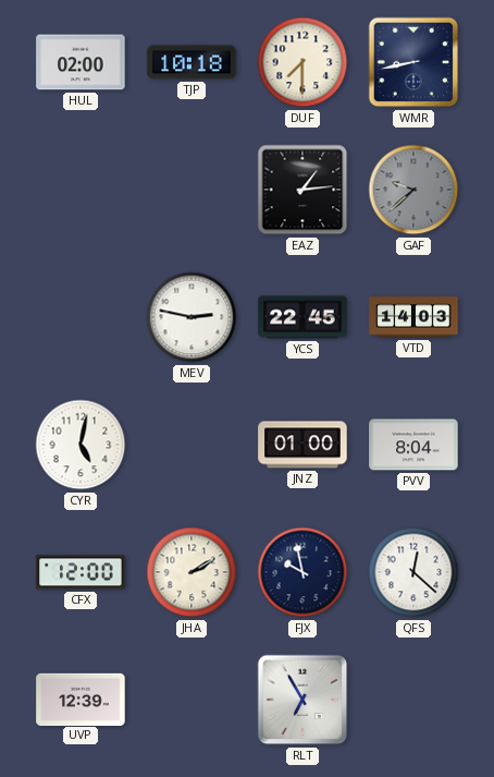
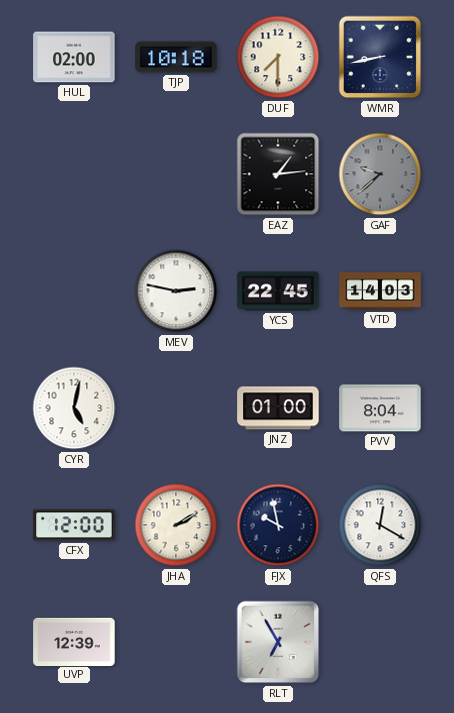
QFS: 12:22 -> 12:20
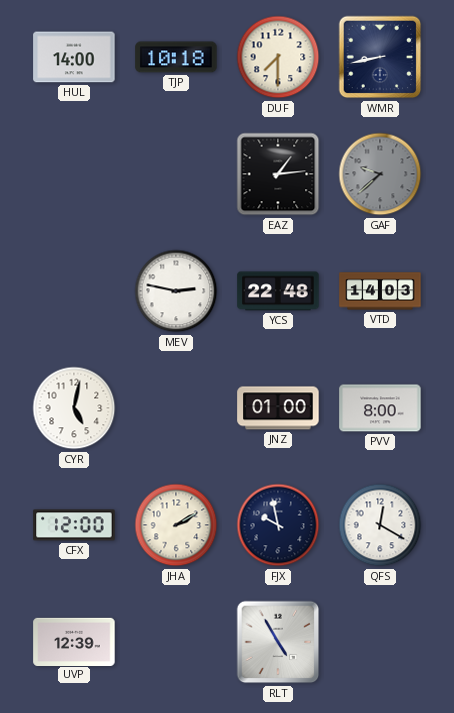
HUL: 02:00 -> 14:00
YCS: 22:45 -> 22:48
PVV: 8:04 -> 8:00
RLT: 6:55 -> 4:55
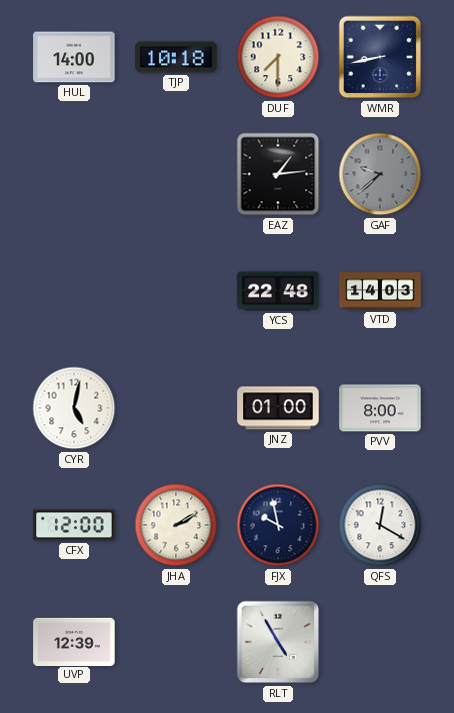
MEV: 2:47 -> none
